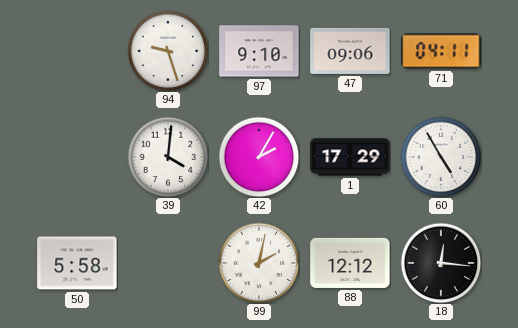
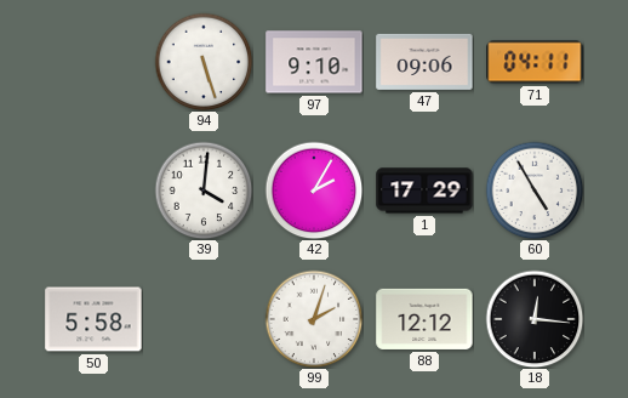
94: 9:27 -> 5:27
99: 2:02 -> 2:03
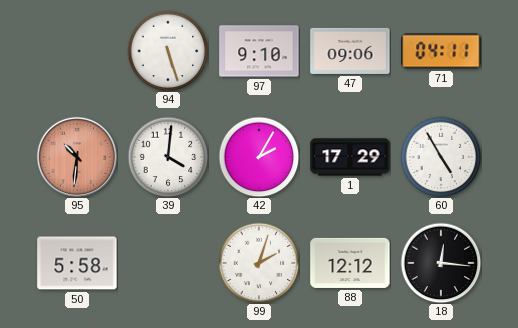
95: none -> 10:31
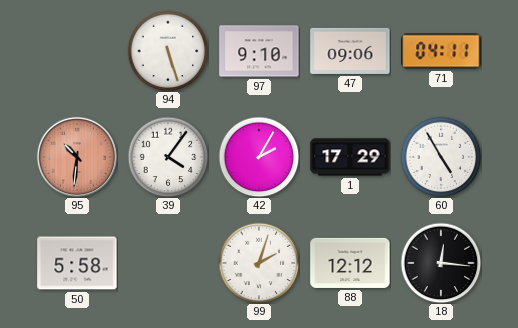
39: 4:01 -> 4:06
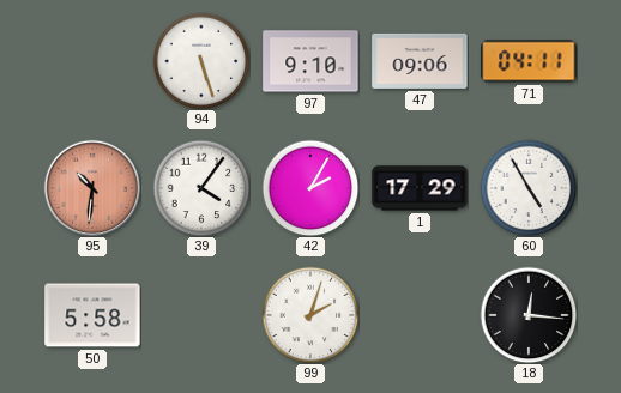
88: 12:12 -> none
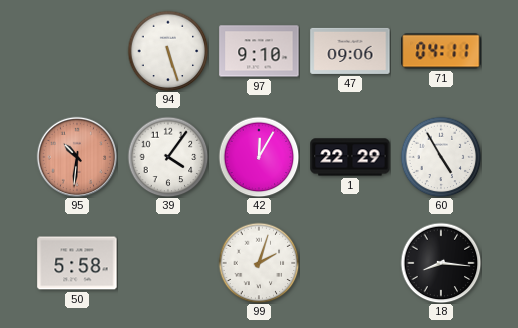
42: 2:05 -> 12:05
1: 17:29 -> 22:29
18: 12:16 -> 8:16
